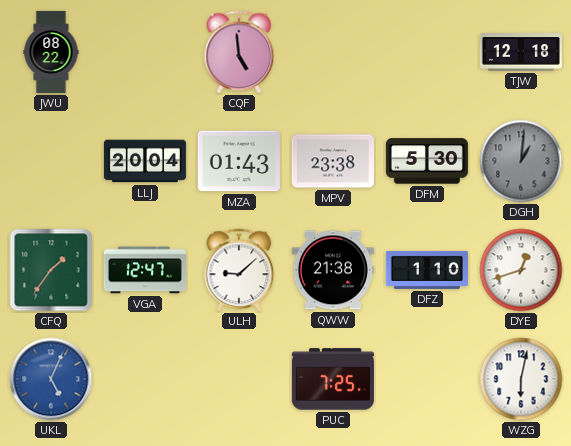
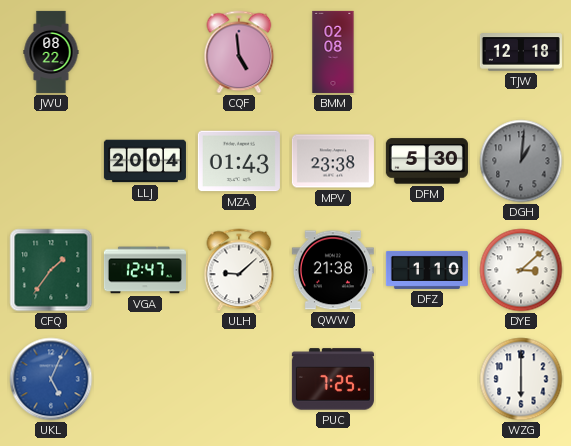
BMM: none -> 02:08
DYE: 12:42 -> 3:08
WZG: 6:02 -> 6:00
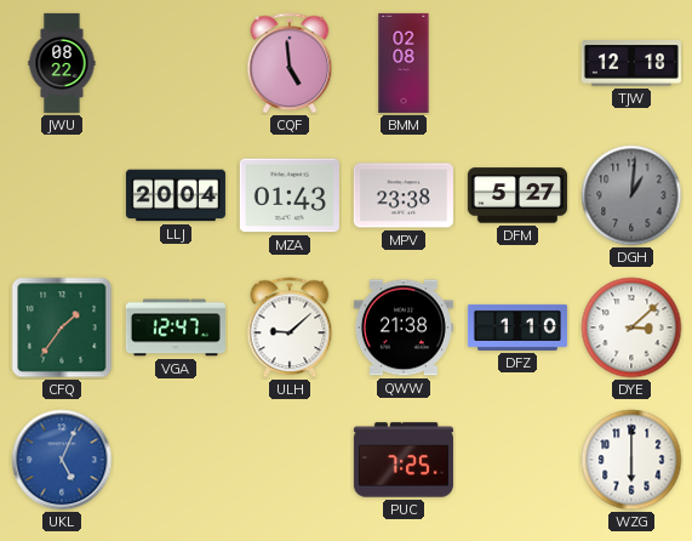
DFM: 5:30 -> 5:27
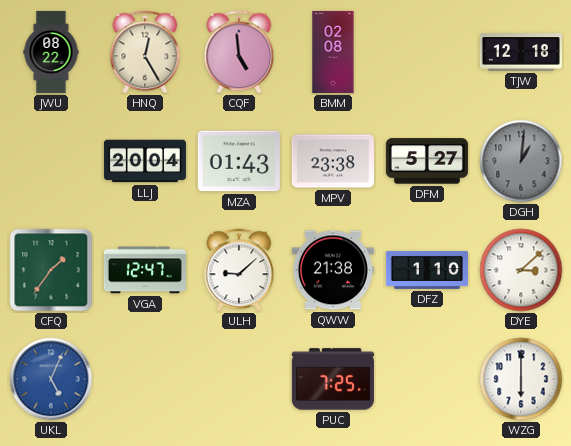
HNQ: none -> 12:25
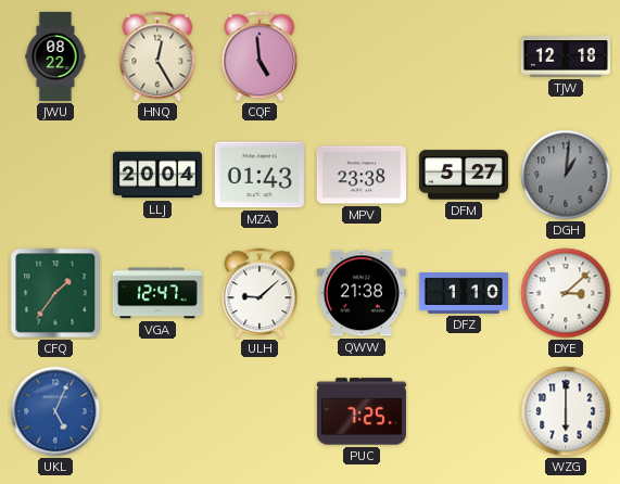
BMM: 02:08 -> none
